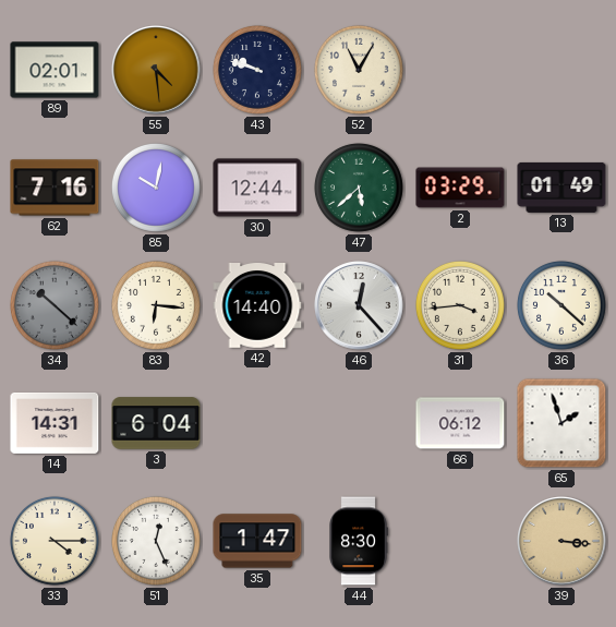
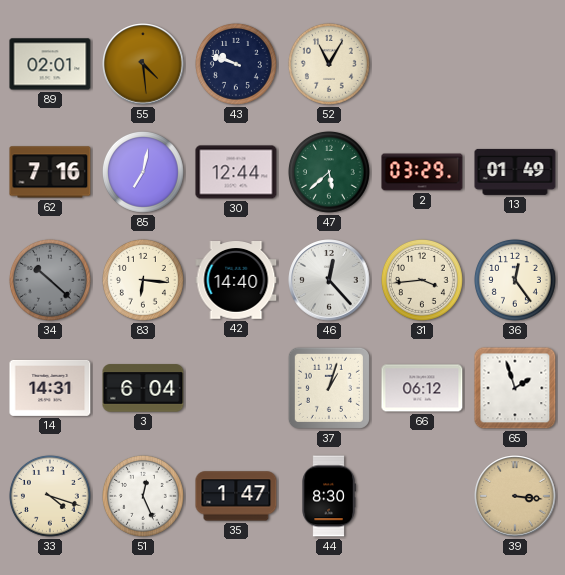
85: 10:02 -> 7:02
36: 10:22 -> 12:24
37: none -> 1:03
33: 4:15 -> 4:18
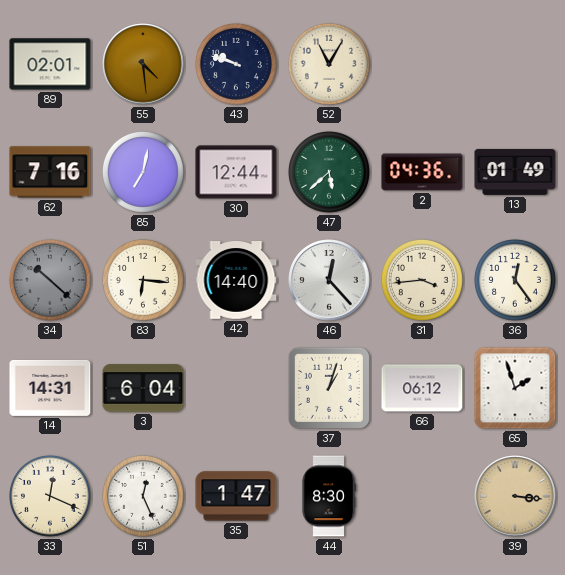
2: 03:29 -> 04:36
33: 4:18 -> 12:19
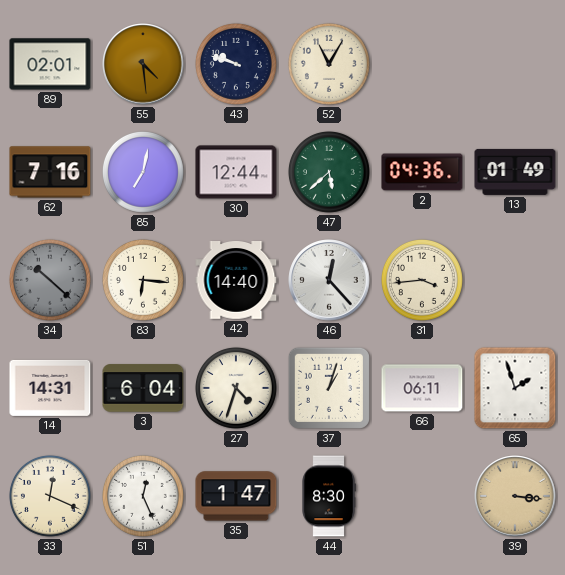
36: 12:24 -> none
27: none -> 4:33
66: 06:12 -> 06:11
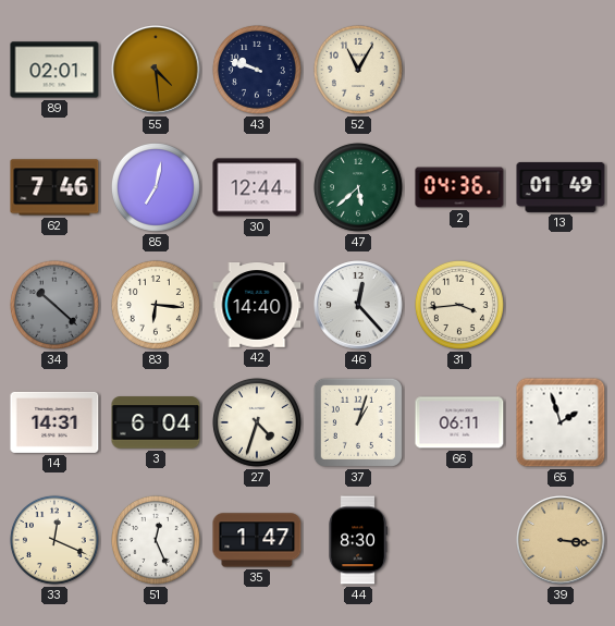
62: 7:16 -> 7:46
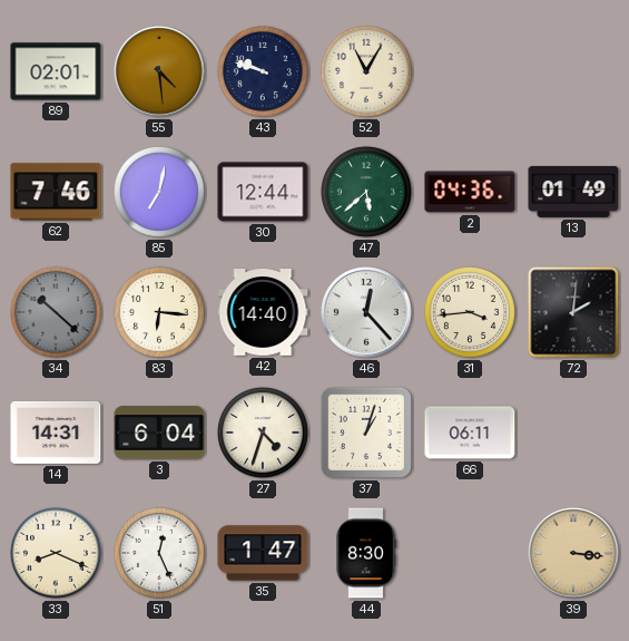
72: none -> 2:01
65: 1:57 -> none
33: 12:19 -> 8:19
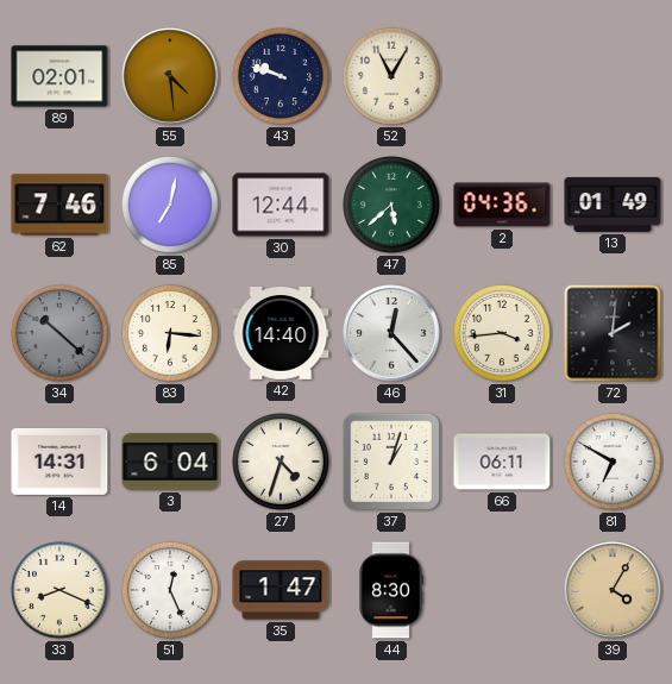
81: none -> 6:50
39: 3:16 -> 4:05
